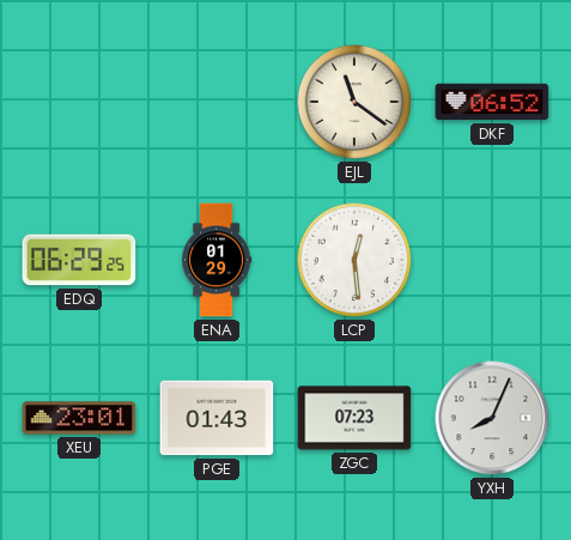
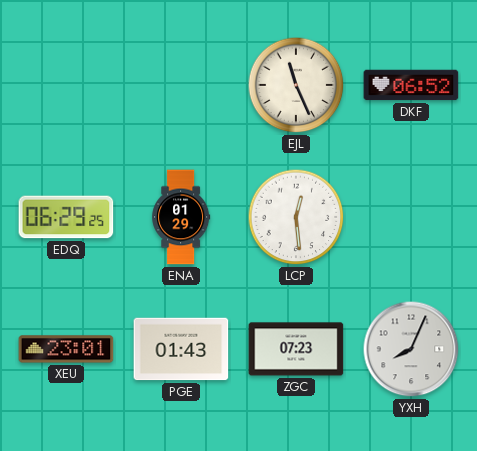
EJL: 11:21 -> 11:26
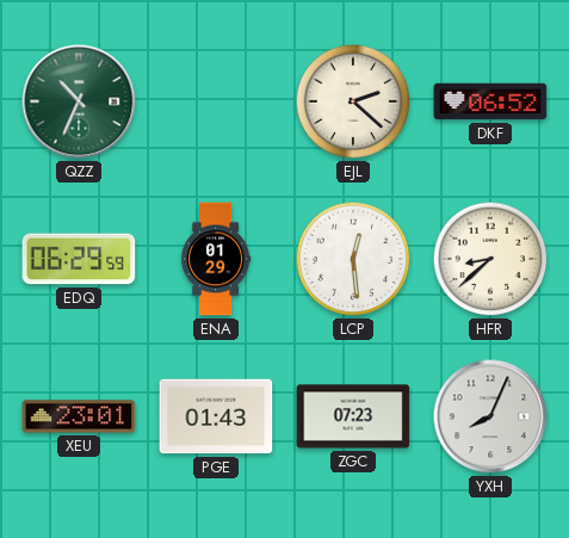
QZZ: none -> 10:34
EJL: 11:26 -> 2:22
EDQ: 06:29:25 -> 06:29:59
HFR: none -> 8:38
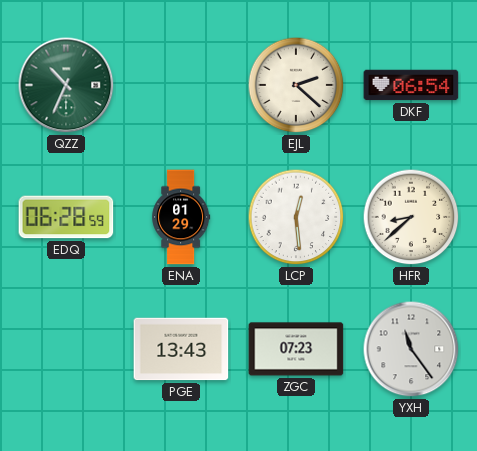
DKF: 06:52 -> 06:54
EDQ: 06:29 -> 06:28
XEU: 23:01 -> none
PGE: 01:43 -> 13:43
YXH: 8:04 -> 11:24
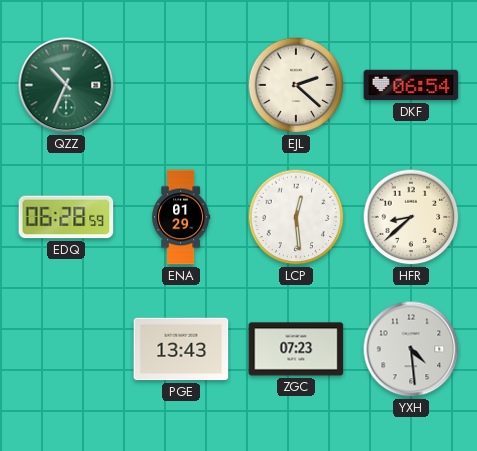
YXH: 11:24 -> 4:29
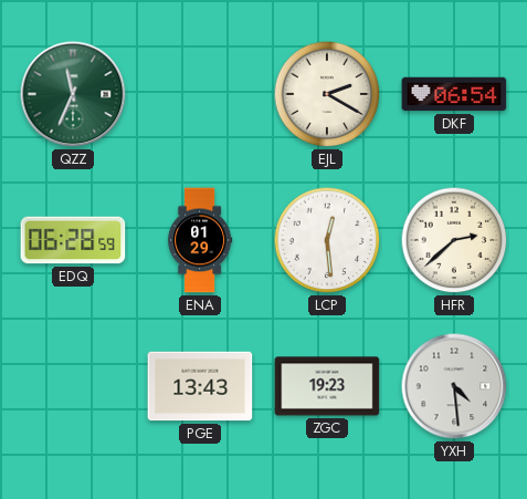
QZZ: 10:34 -> 11:34
EJL: 2:22 -> 2:20
HFR: 8:38 -> 2:38
ZGC: 07:23 -> 19:23
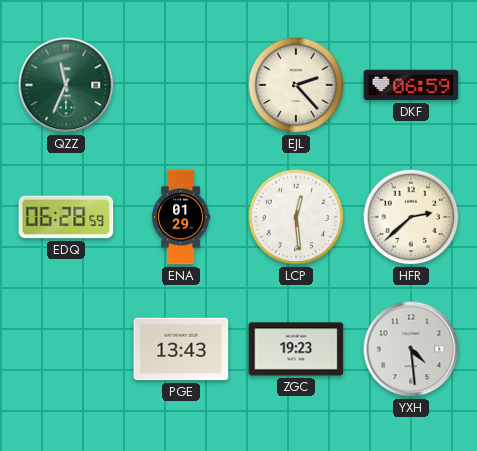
EJL: 2:20 -> 2:23
DKF: 06:54 -> 06:59
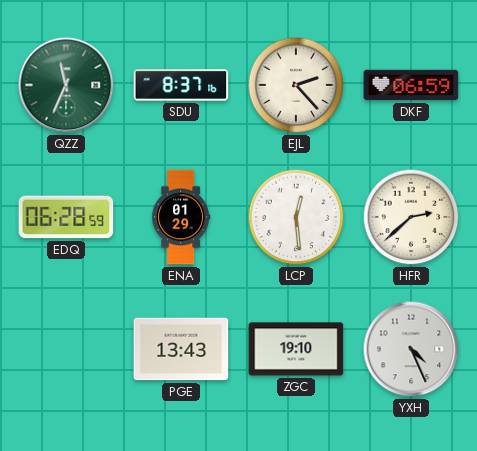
SDU: none -> 8:37
ZGC: 19:23 -> 19:10
YXH: 4:29 -> 4:26
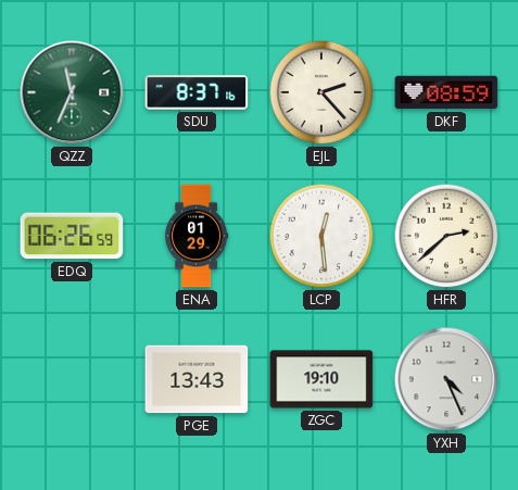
DKF: 06:59 -> 08:59
EDQ: 06:28 -> 06:26
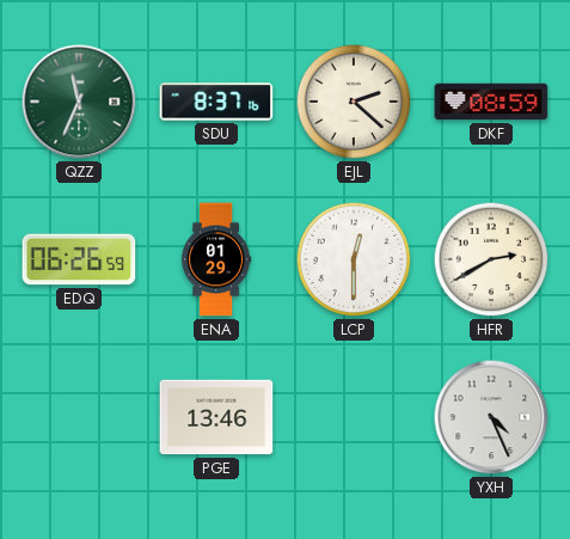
EJL: 2:23 -> 2:22
LCP: 12:29 -> 12:30
HFR: 2:38 -> 2:40
PGE: 13:43 -> 13:46
ZGC: 19:10 -> none
